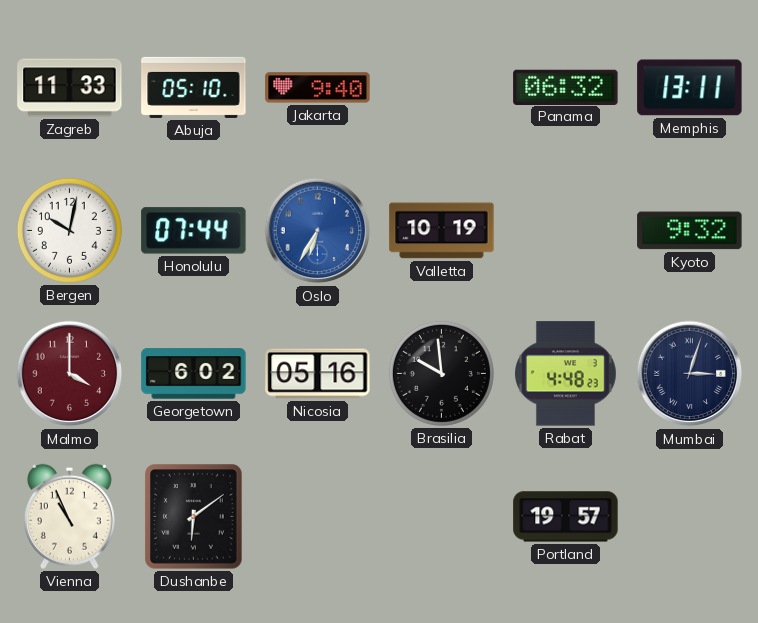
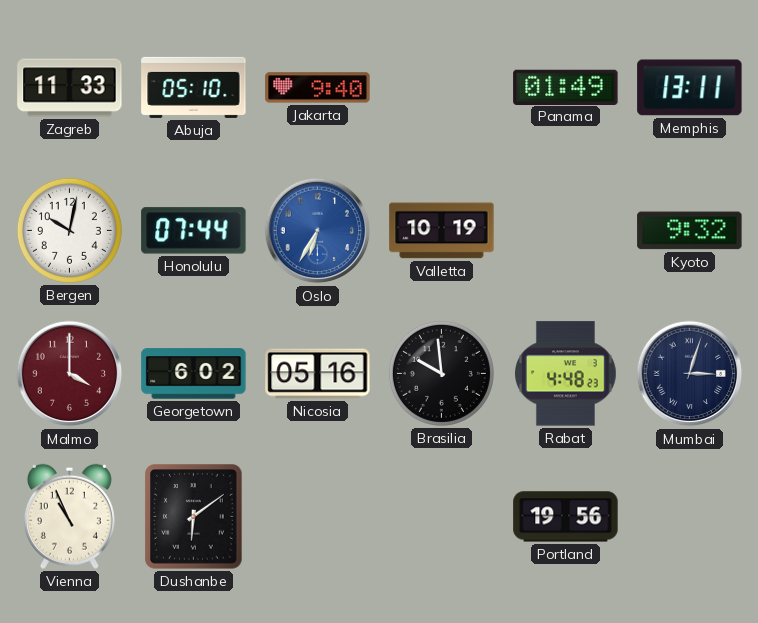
Panama: 06:32 -> 01:49
Portland: 19:57 -> 19:56
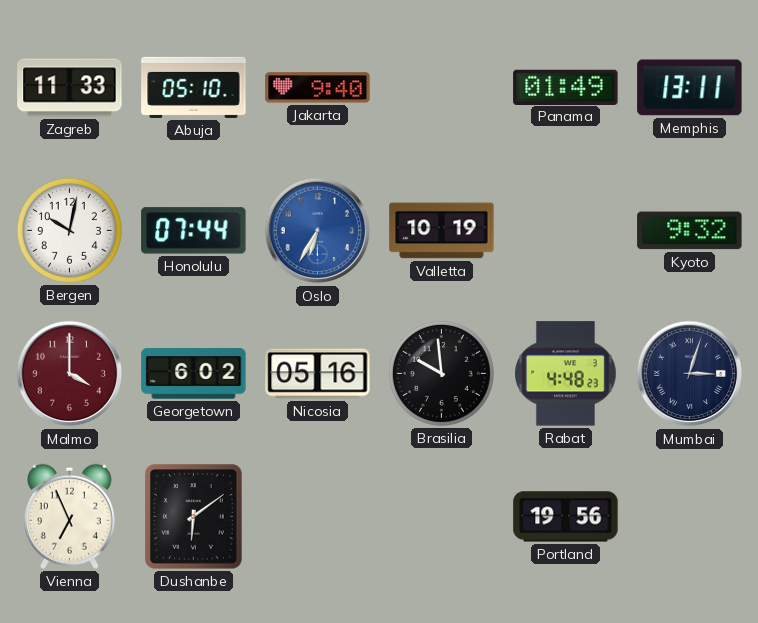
Vienna: 10:56 -> 6:56
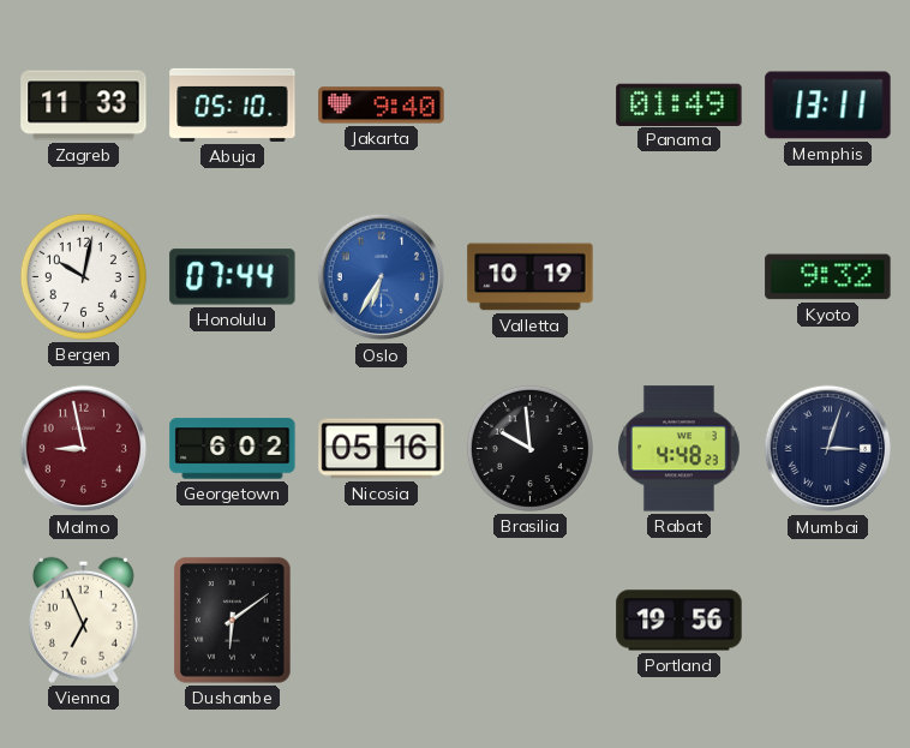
Malmo: 4:00 -> 8:58
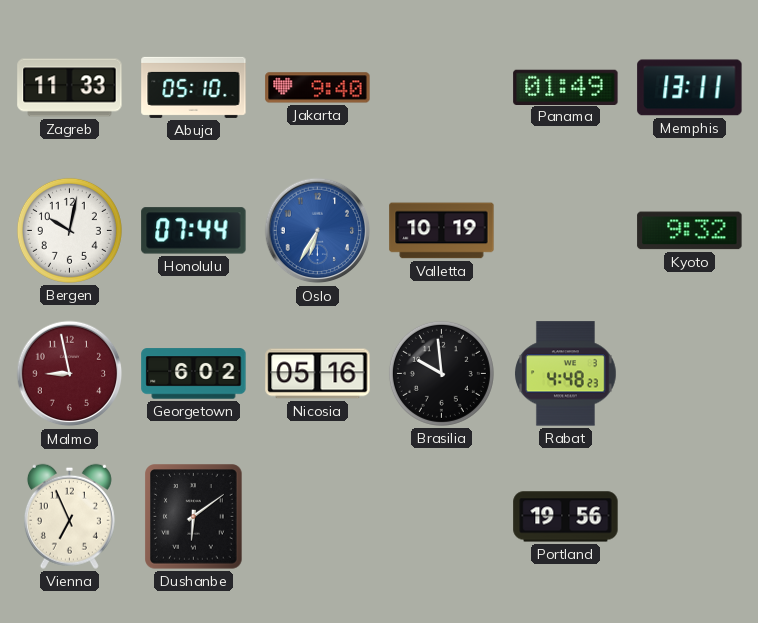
Mumbai: 3:03 -> none
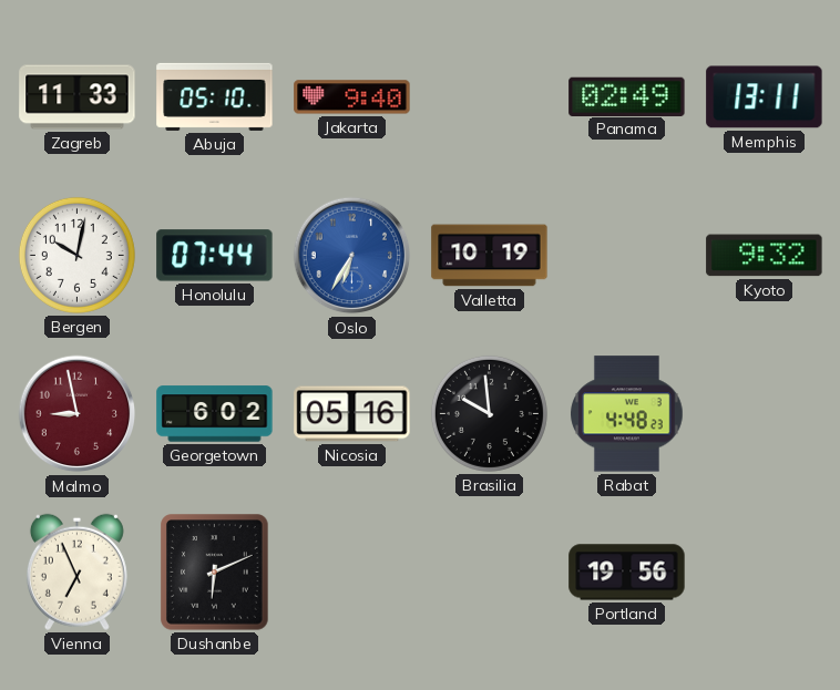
Panama: 01:49 -> 02:49
Dushanbe: 6:09 -> 6:11
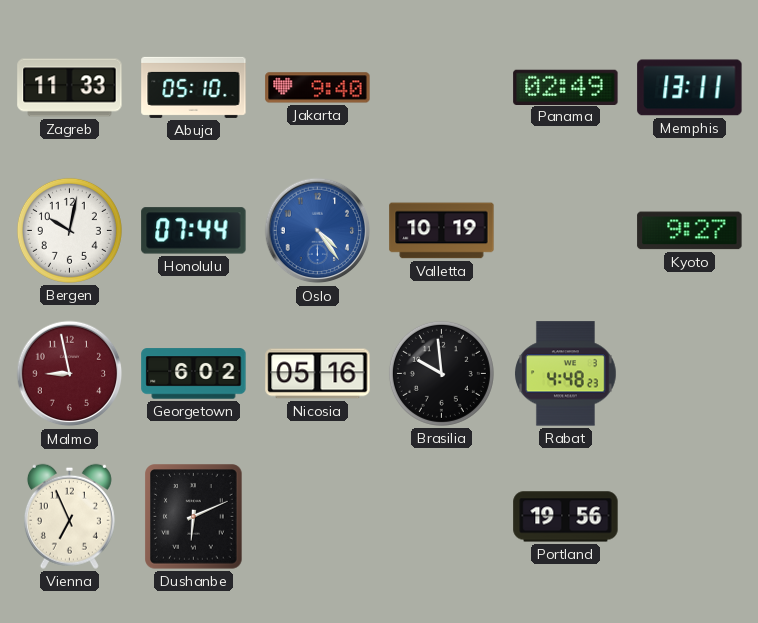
Oslo: 6:35 -> 4:24
Kyoto: 9:32 -> 9:27
